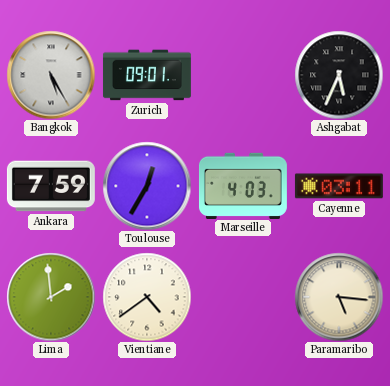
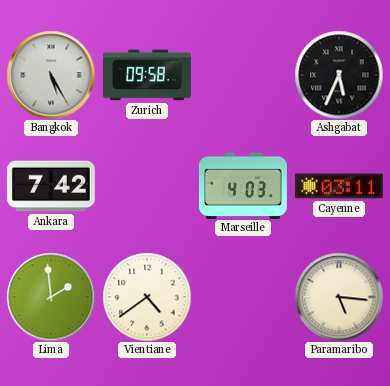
Zurich: 09:01 -> 09:58
Ankara: 7:59 -> 7:42
Toulouse: 12:35 -> none
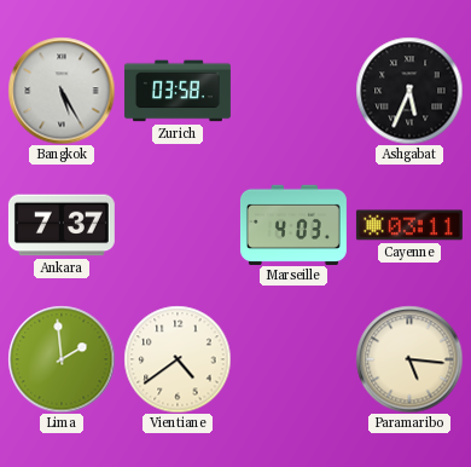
Zurich: 09:58 -> 03:58
Ankara: 7:42 -> 7:37
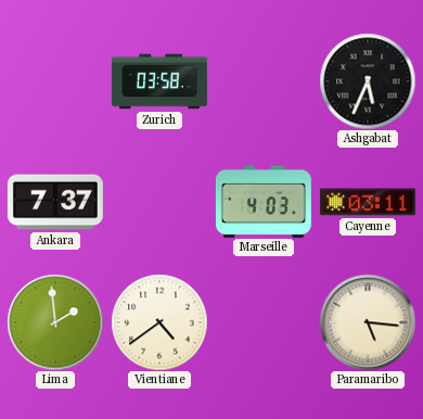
Bangkok: 5:25 -> none
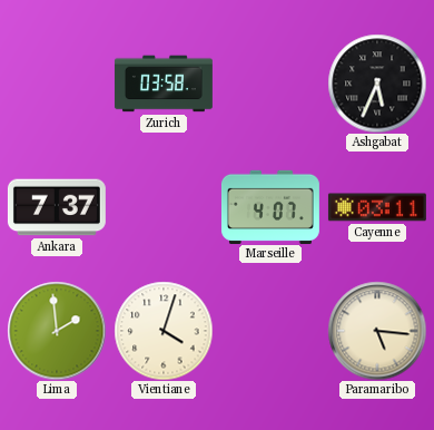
Marseille: 4:03 -> 4:07
Vientiane: 4:39 -> 4:03
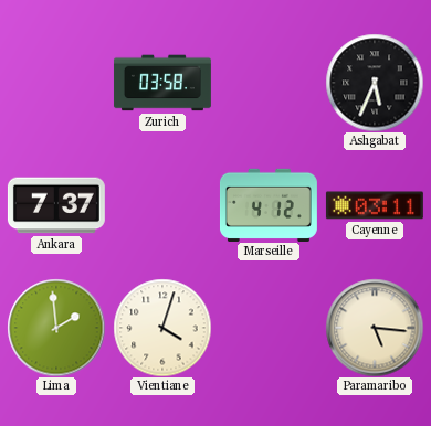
Marseille: 4:07 -> 4:12
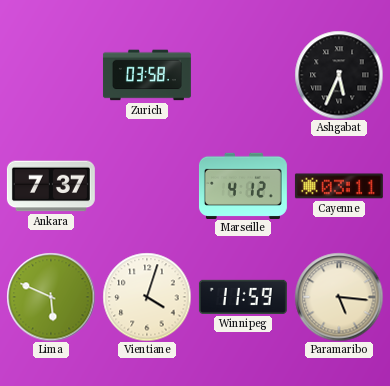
Lima: 1:59 -> 5:49
Winnipeg: none -> 11:59
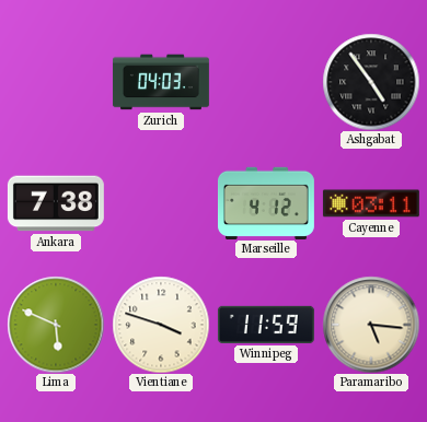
Zurich: 03:58 -> 04:03
Ashgabat: 5:34 -> 4:54
Ankara: 7:37 -> 7:38
Vientiane: 4:03 -> 3:48
